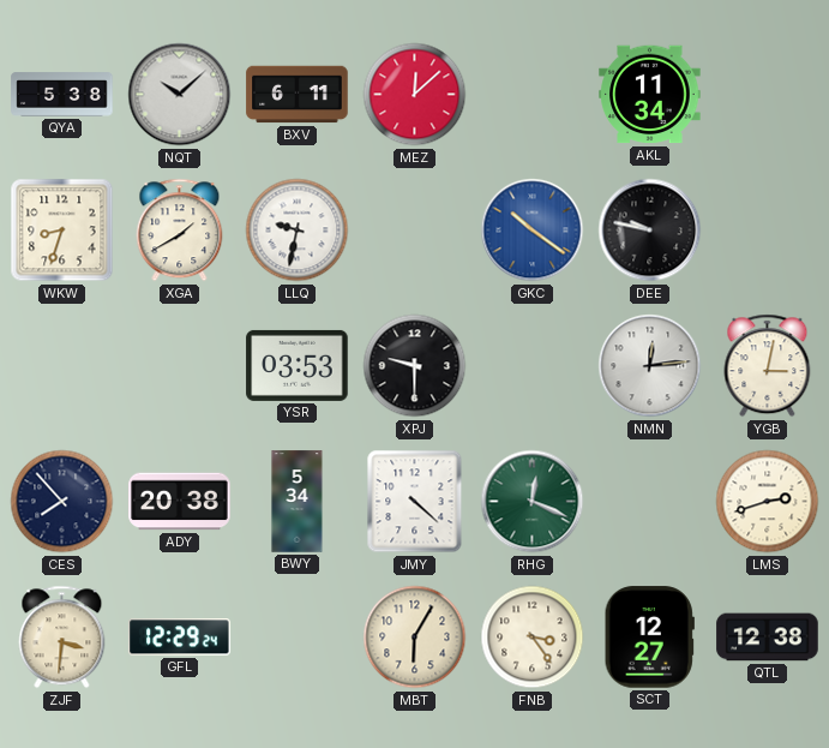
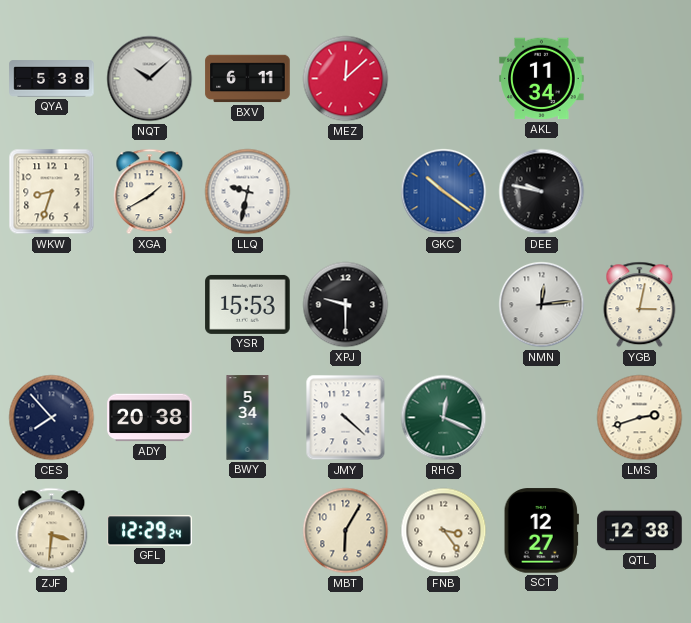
YSR: 03:53 -> 15:53
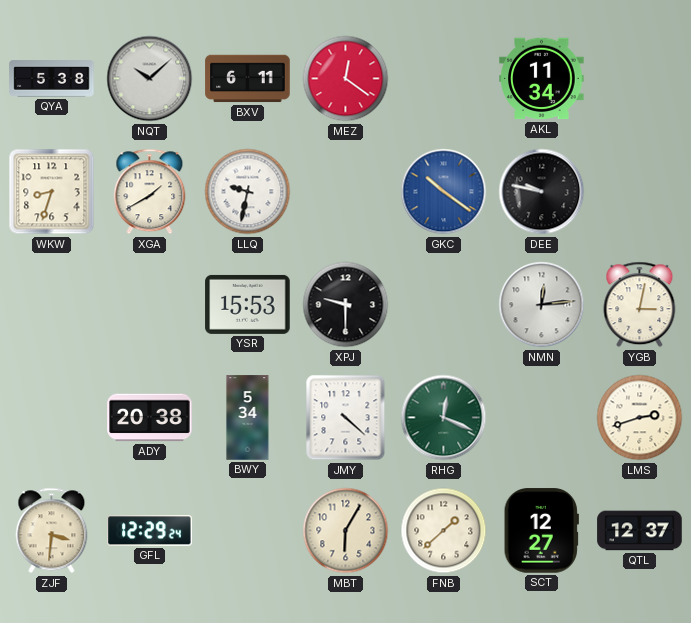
MEZ: 12:08 -> 12:21
CES: 7:53 -> none
FNB: 3:24 -> 1:38
QTL: 12:38 -> 12:37
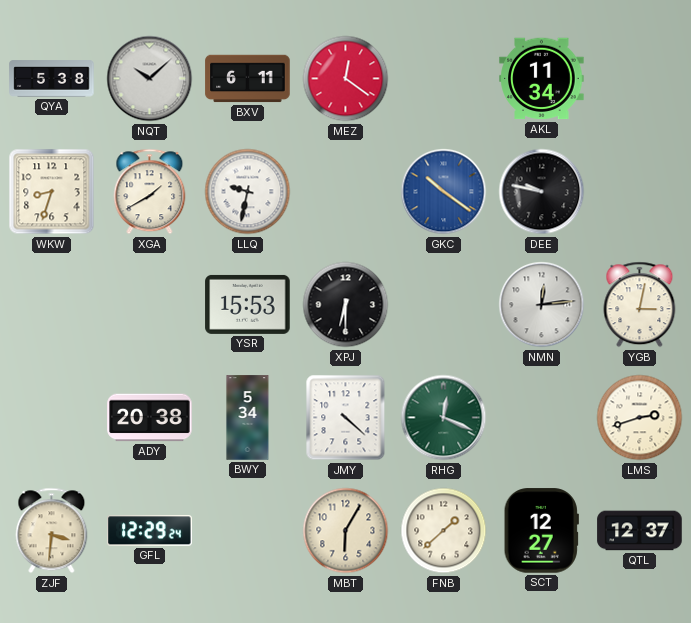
XPJ: 9:30 -> 6:30
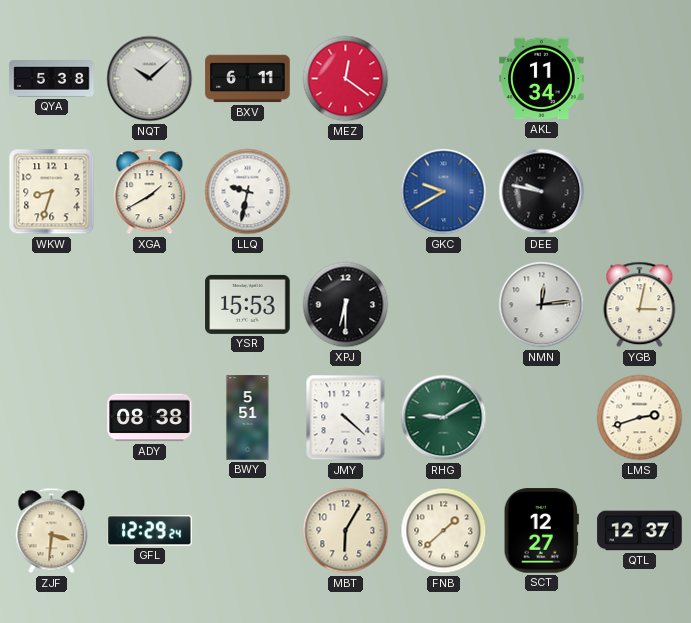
GKC: 10:21 -> 9:40
ADY: 20:38 -> 08:38
BWY: 5:34 -> 5:51
RHG: 12:19 -> 9:10
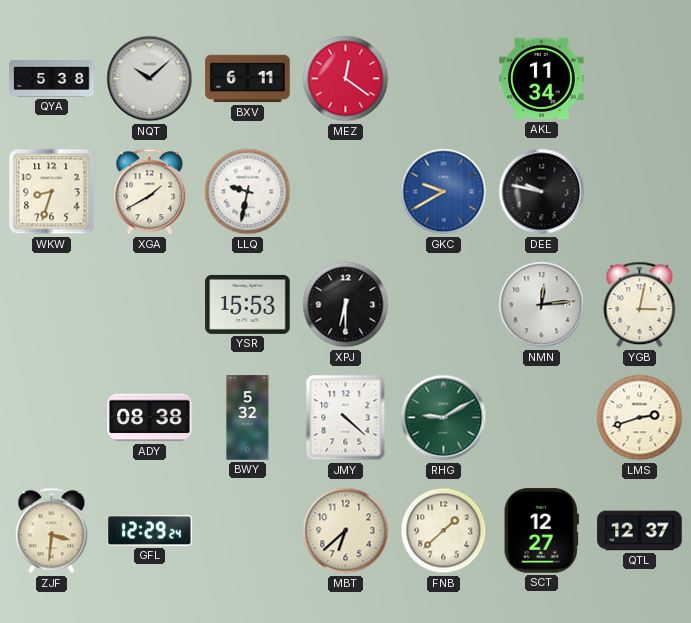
BWY: 5:51 -> 5:32
MBT: 6:05 -> 6:38
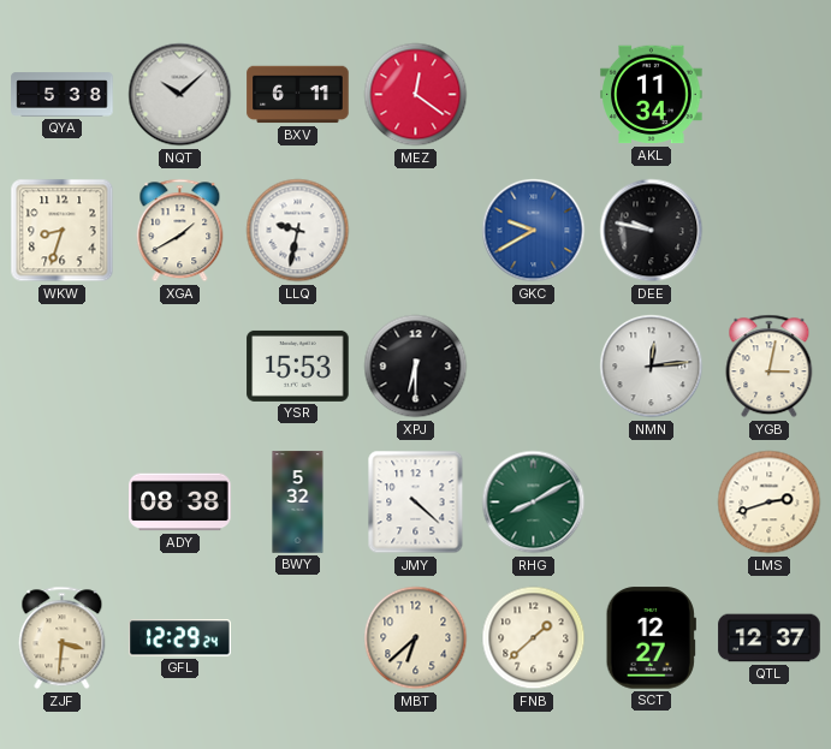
RHG: 9:10 -> 8:10
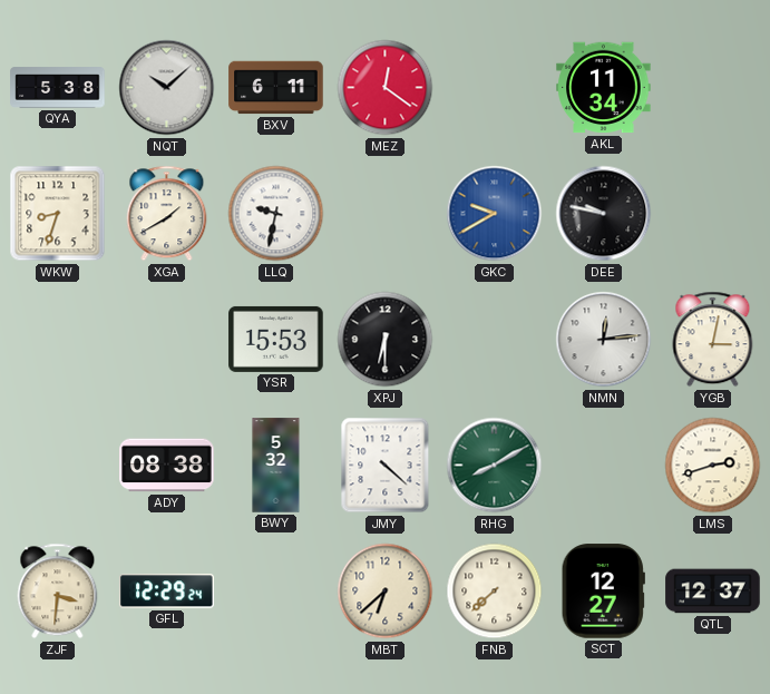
FNB: 1:38 -> 7:38
